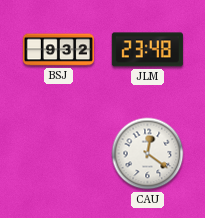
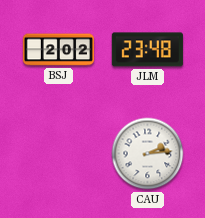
BSJ: 9:32 -> 2:02
CAU: 12:21 -> 2:14
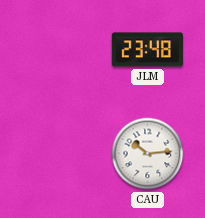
BSJ: 2:02 -> none
CAU: 2:14 -> 10:14
